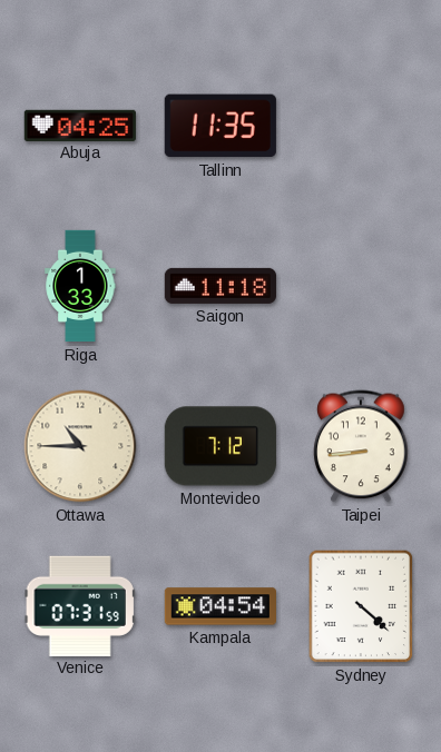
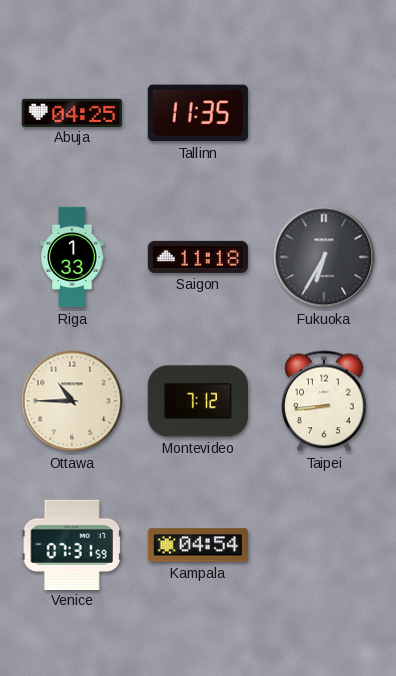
Fukuoka: none -> 6:35
Sydney: 4:22 -> none
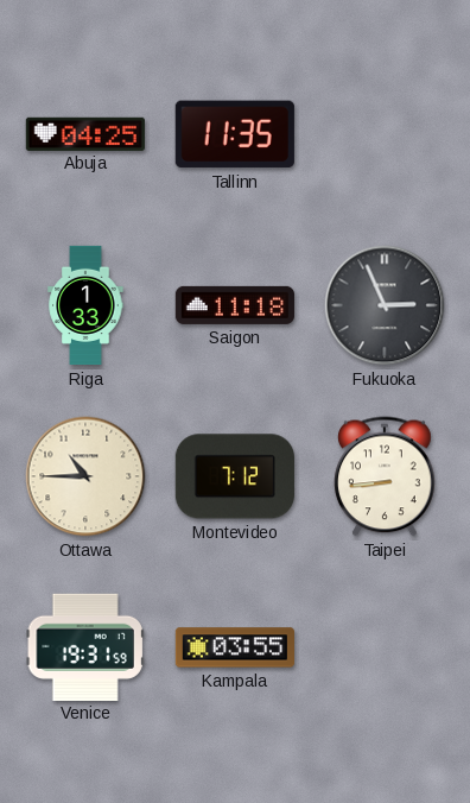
Fukuoka: 6:35 -> 2:56
Venice: 07:31 -> 19:31
Kampala: 04:54 -> 03:55
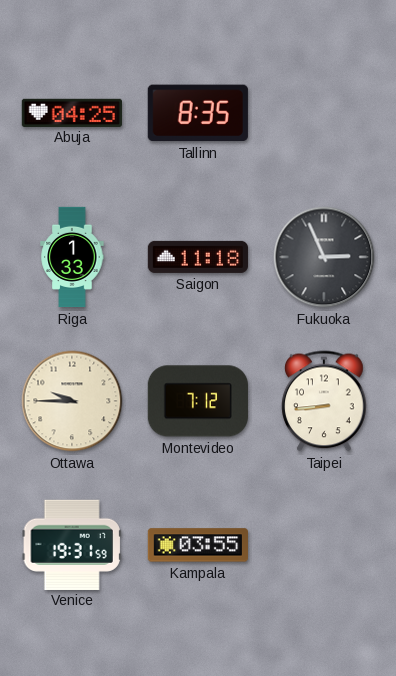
Tallinn: 11:35 -> 8:35
Ottawa: 10:45 -> 9:45
